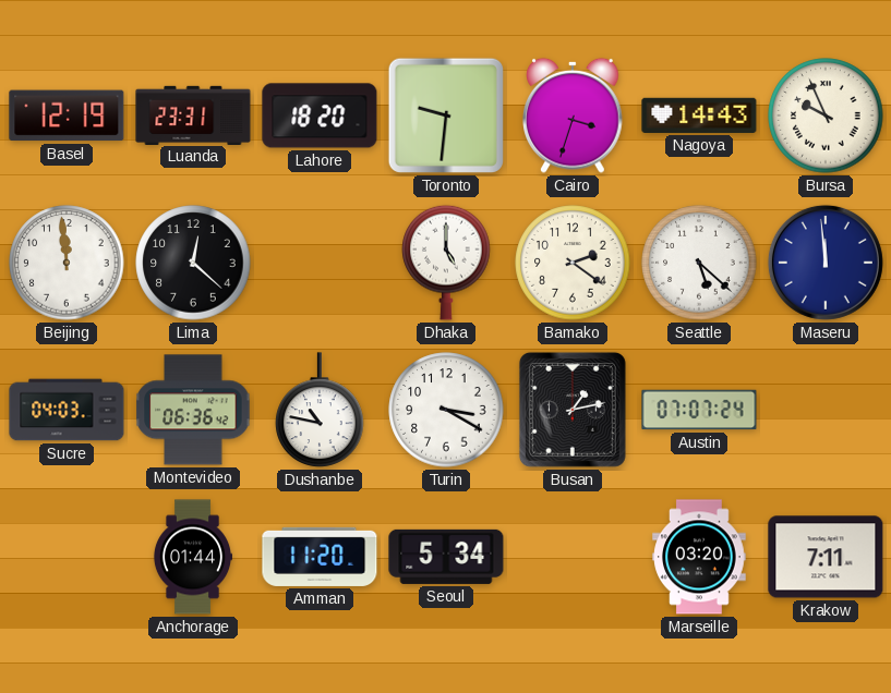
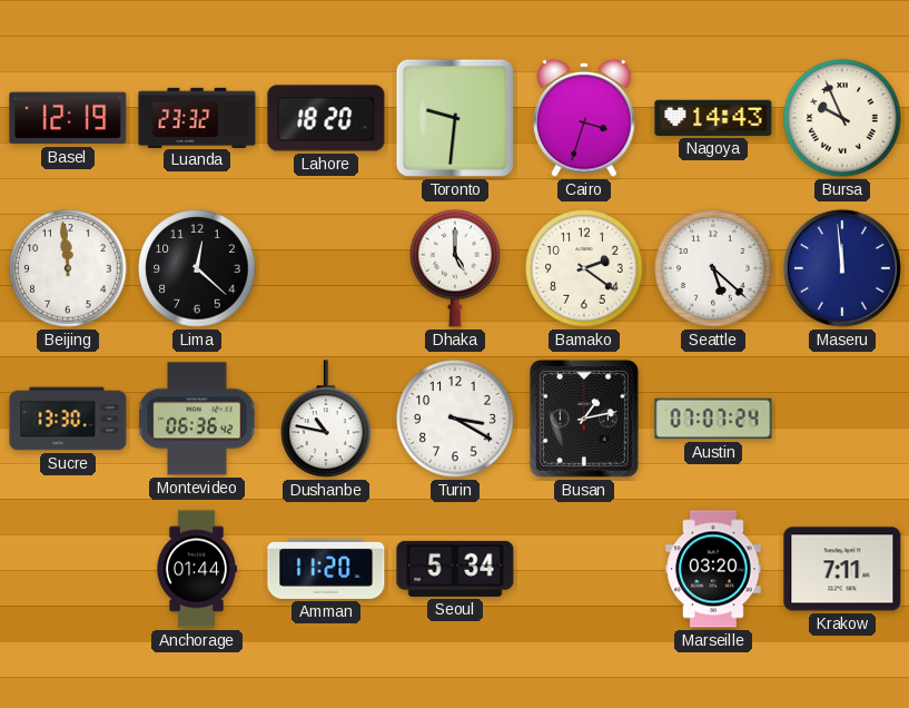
Luanda: 23:31 -> 23:32
Sucre: 04:03 -> 13:30
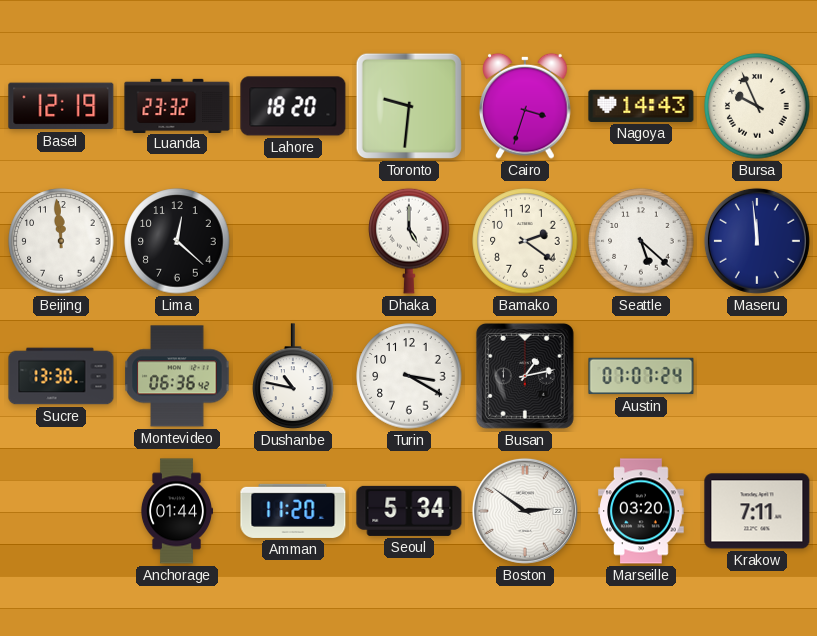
Boston: none -> 2:51
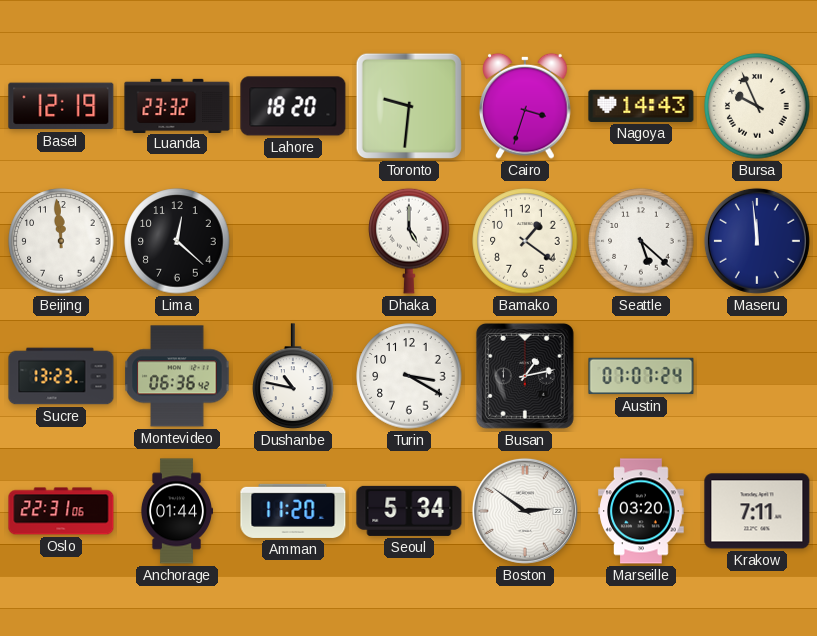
Bamako: 2:21 -> 1:21
Sucre: 13:30 -> 13:23
Oslo: none -> 22:31
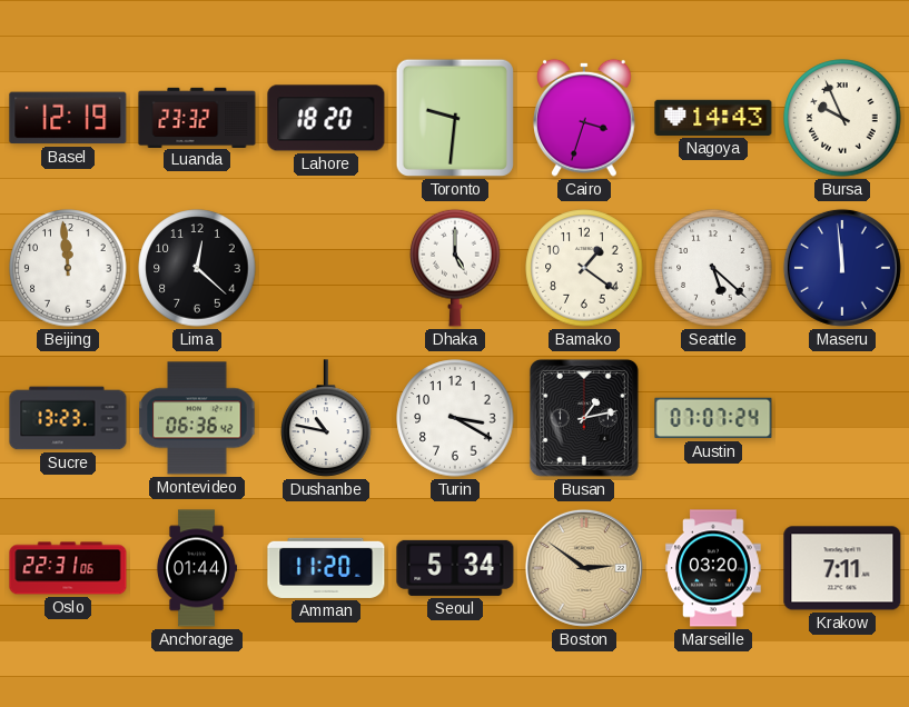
Boston dial: white -> champagne
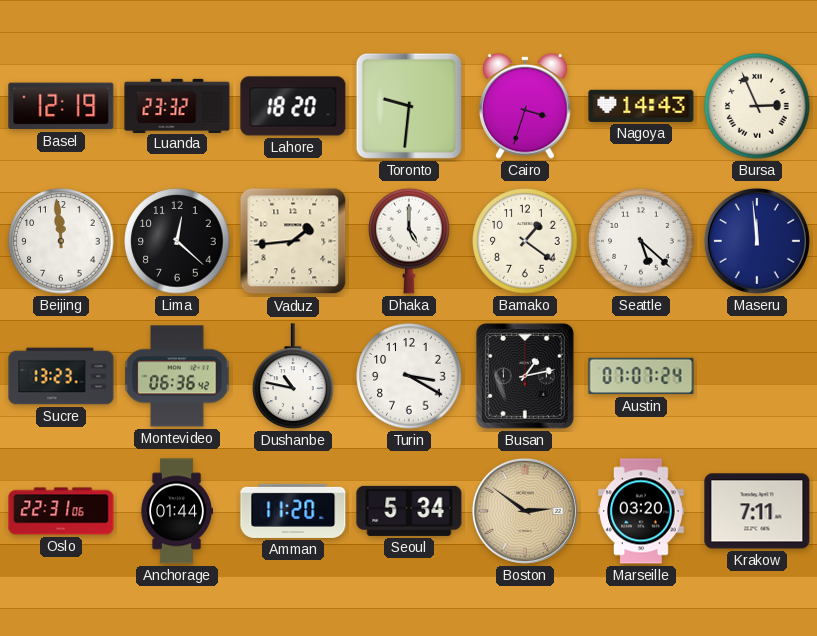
Bursa: 9:56 -> 2:56
Vaduz: none -> 1:44
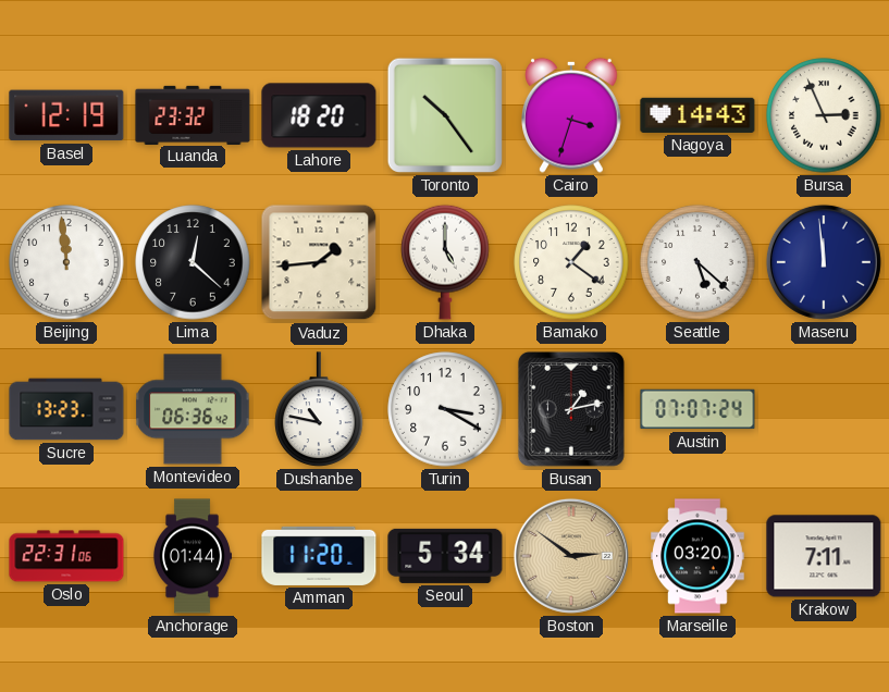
Toronto: 9:31 -> 10:24
